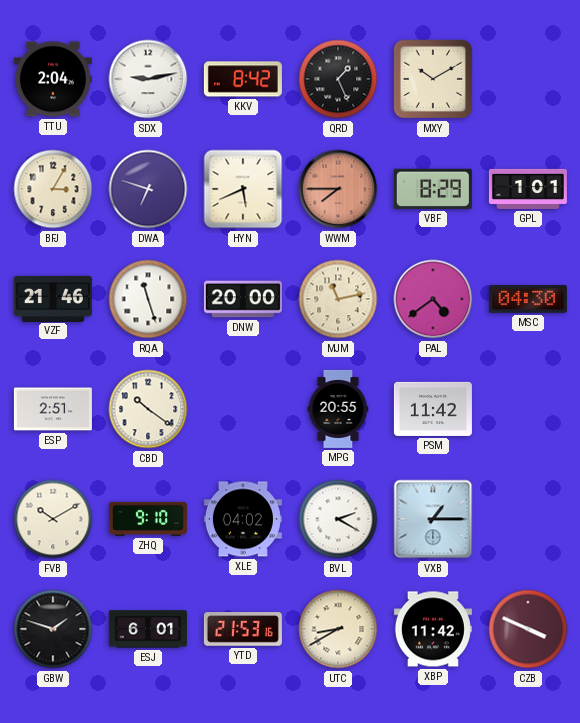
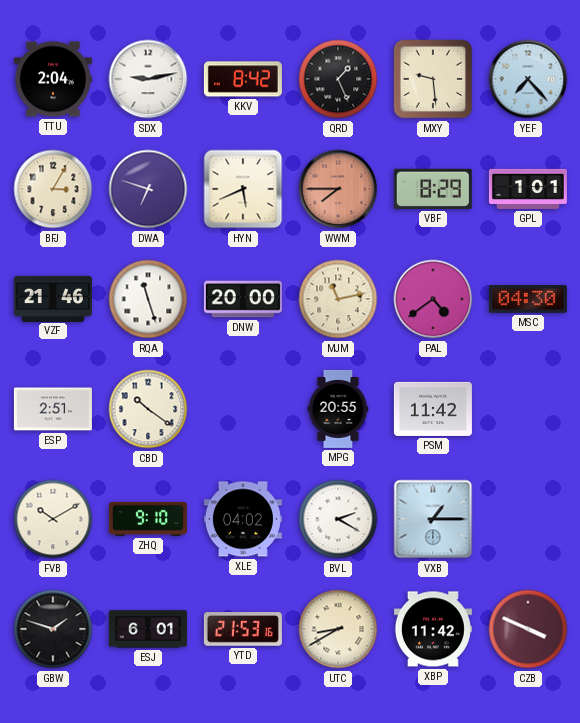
MXY: 10:10 -> 9:29
YEF: none -> 7:23
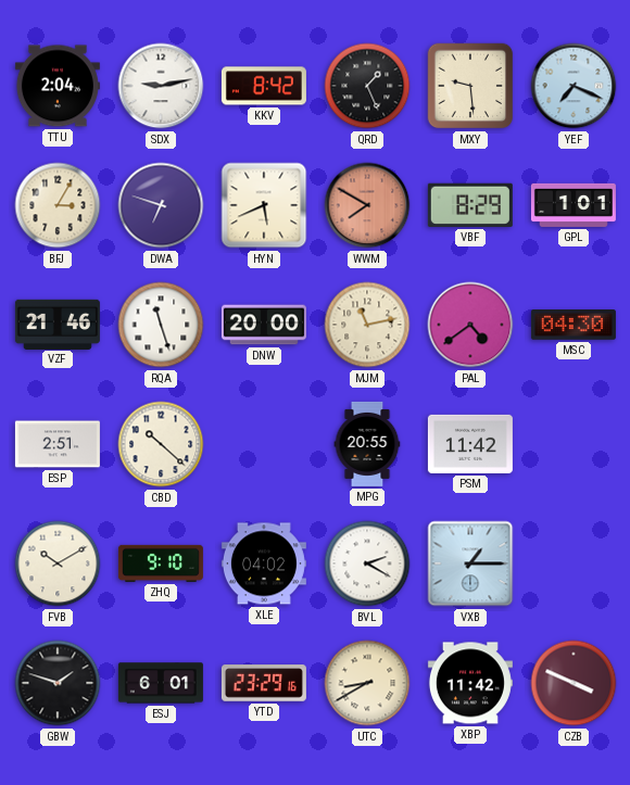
YEF: 7:23 -> 7:19
WWM: 7:45 -> 7:50
CBD: 10:21 -> 10:22
YTD: 21:53 -> 23:29
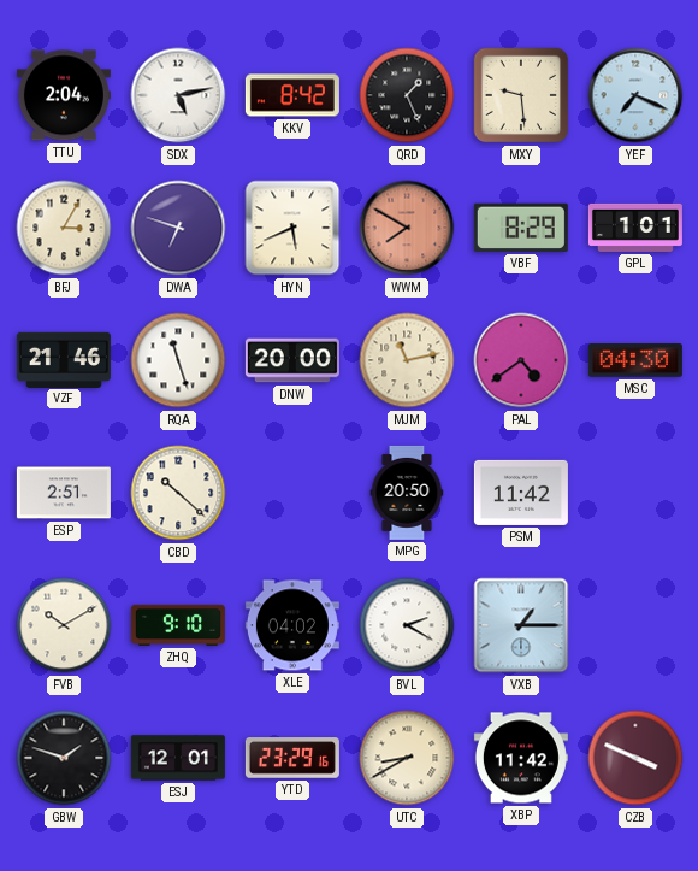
SDX: 9:13 -> 5:13
MPG: 20:55 -> 20:50
ESJ: 6:01 -> 12:01
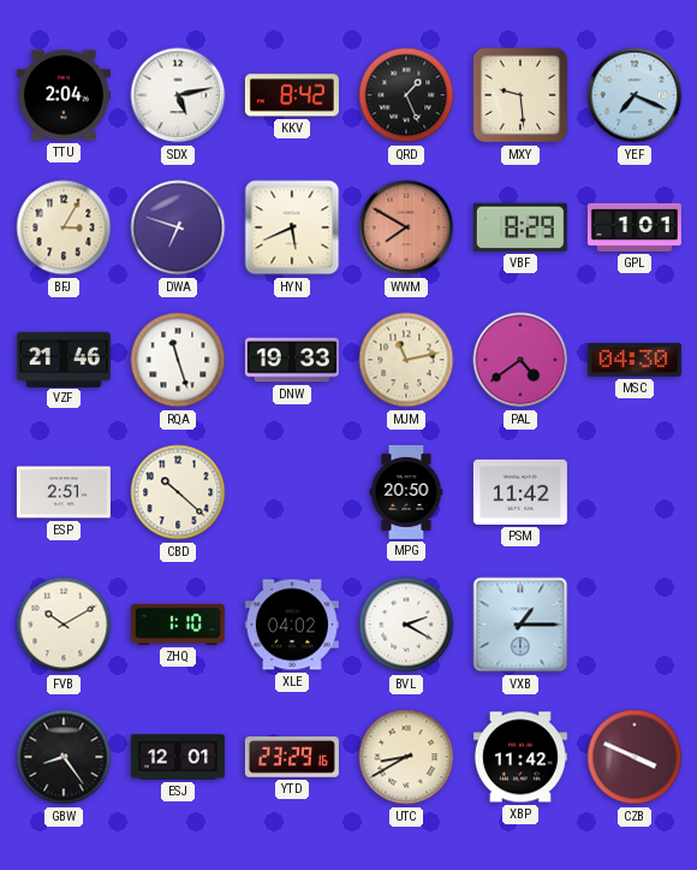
DNW: 20:00 -> 19:33
ZHQ: 9:10 -> 1:10
GBW: 1:48 -> 8:24
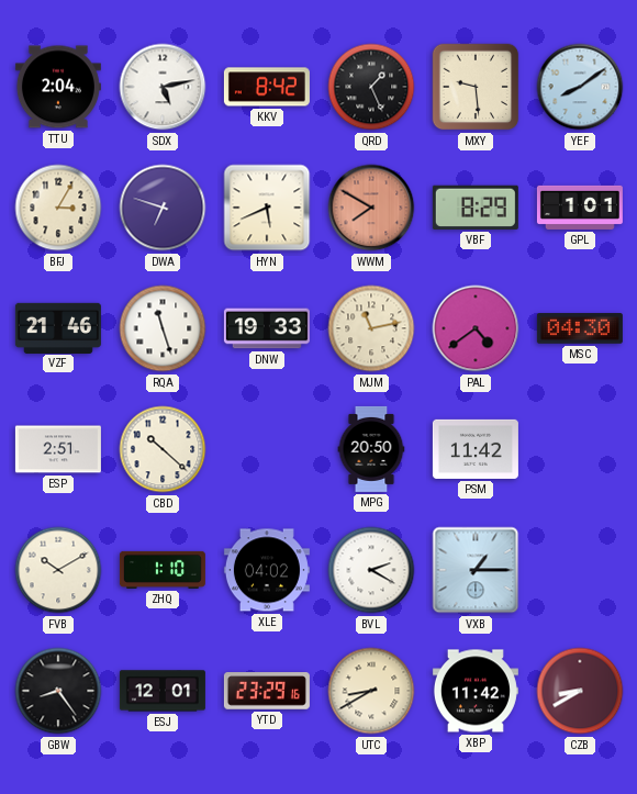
YEF: 7:19 -> 8:09
CZB: 3:49 -> 8:40
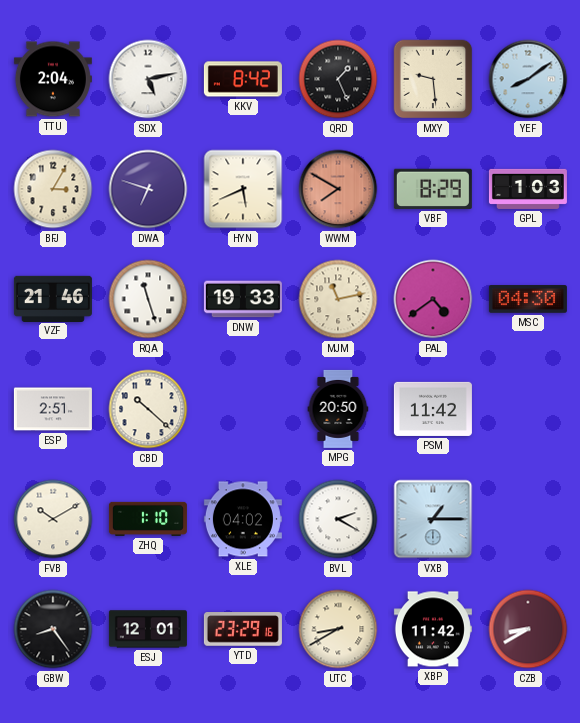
GPL: 1:01 -> 1:03
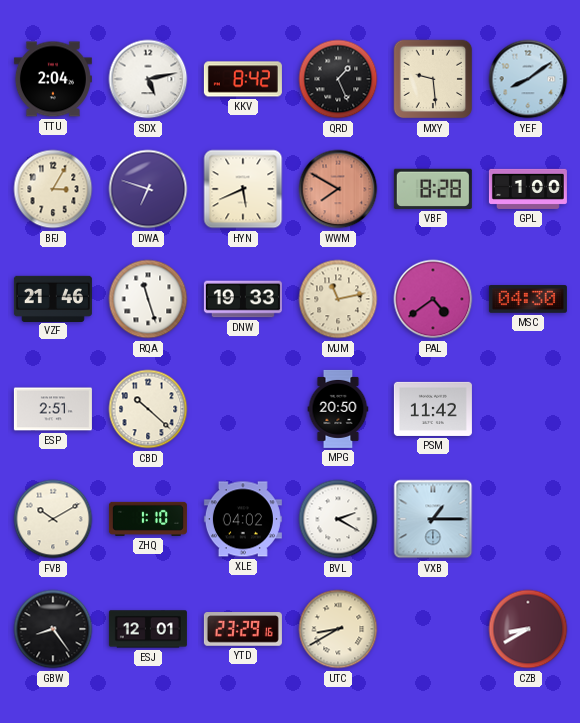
VBF: 8:29 -> 8:28
GPL: 1:03 -> 1:00
XBP: 11:42 -> none
